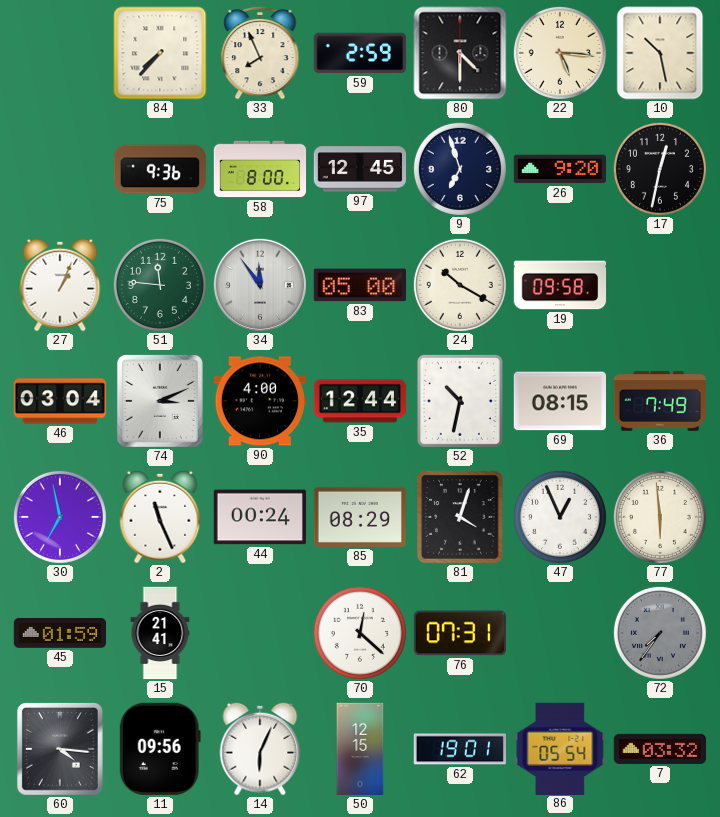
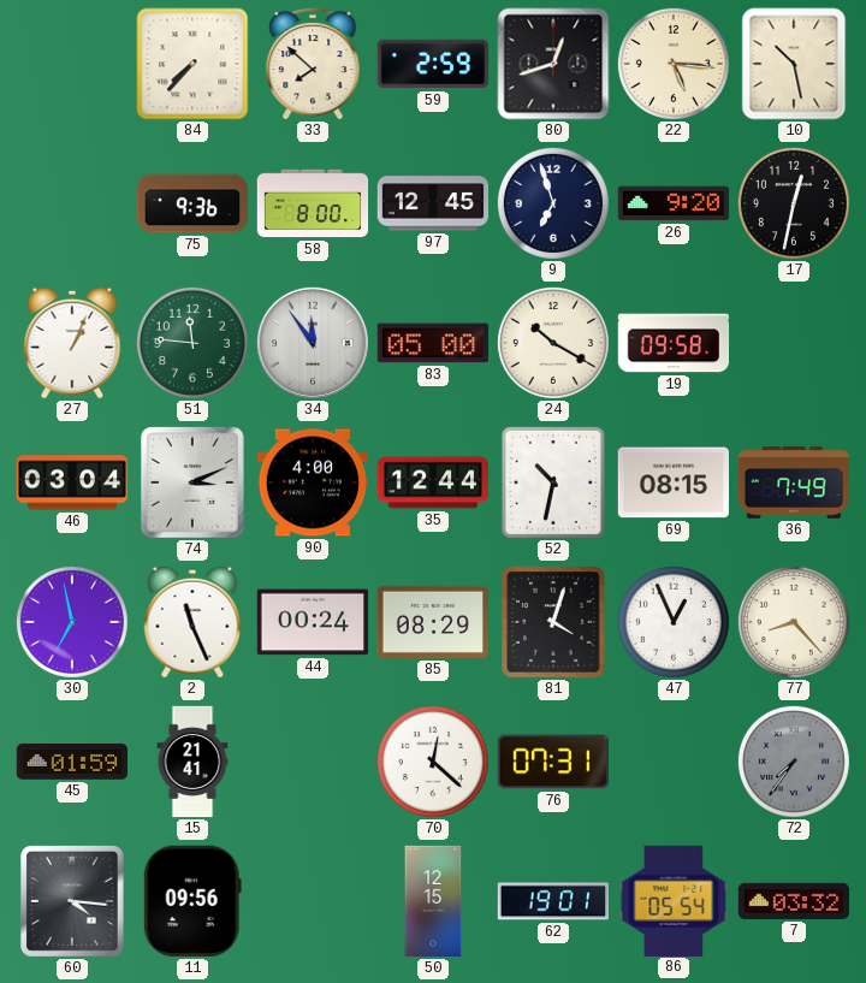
33: 7:56 -> 7:52
80: 4:30 -> 12:42
77: 5:59 -> 8:23
14: 6:04 -> none
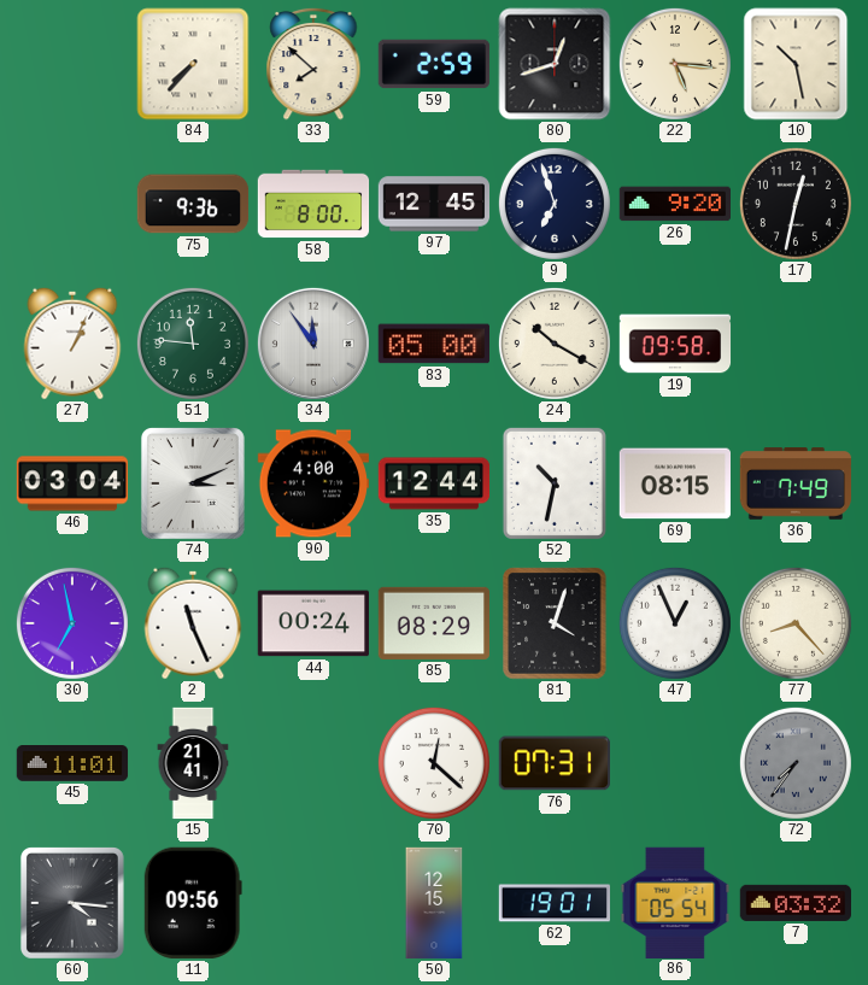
45: 01:59 -> 11:01
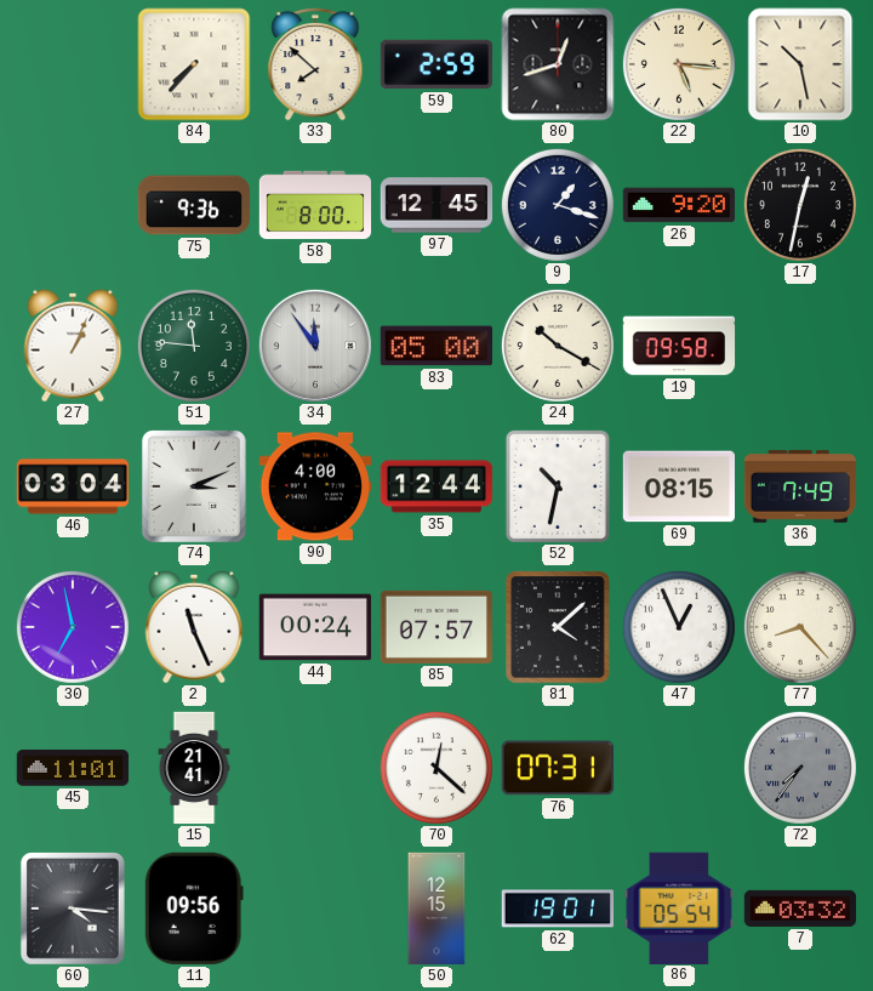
9: 6:57 -> 1:18
85: 08:29 -> 07:57
81: 4:03 -> 4:08
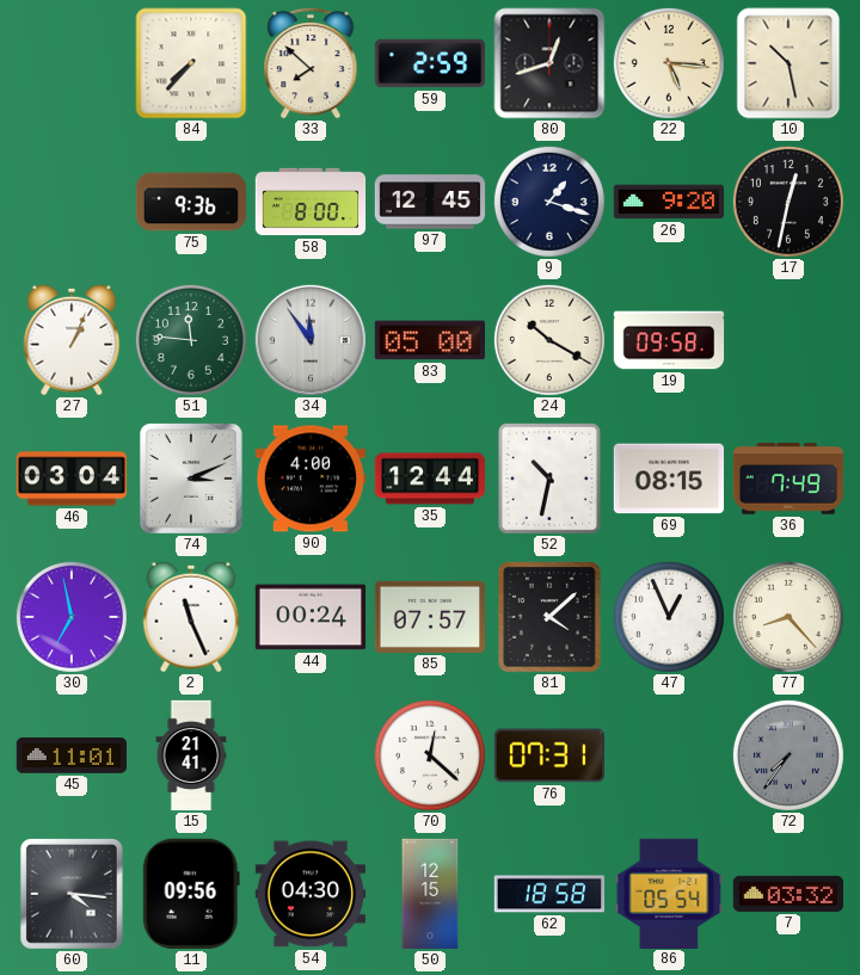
54: none -> 04:30
62: 19:01 -> 18:58
